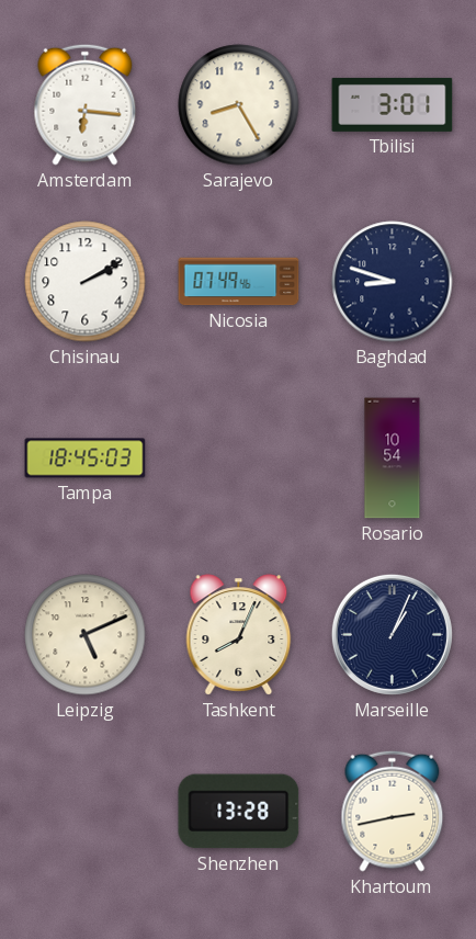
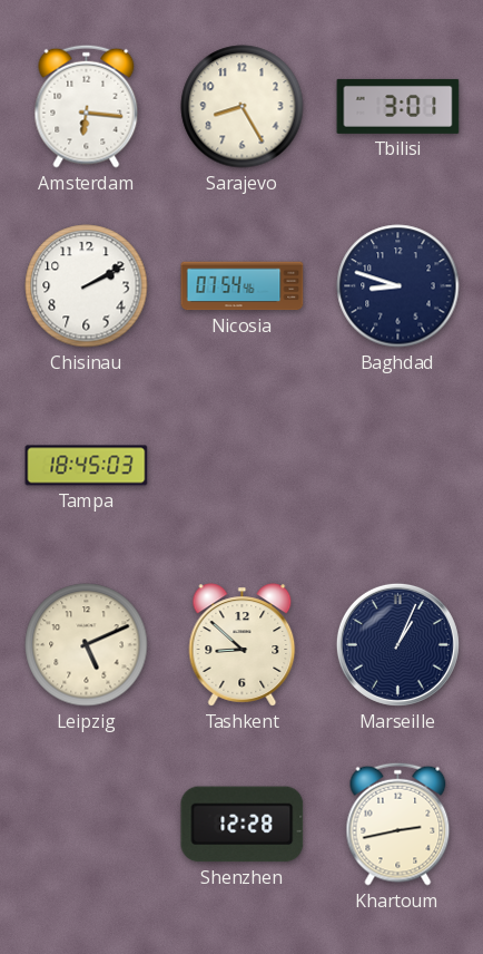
Nicosia: 07:49 -> 07:54
Rosario: 10:54 -> none
Tashkent: 8:04 -> 8:52
Shenzhen: 13:28 -> 12:28
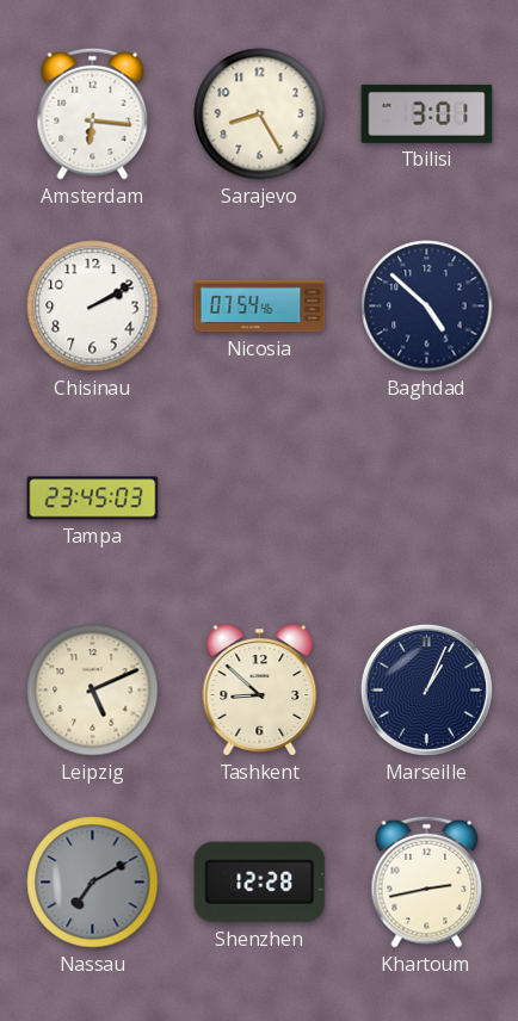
Baghdad: 8:48 -> 4:52
Tampa: 18:45 -> 23:45
Nassau: none -> 7:10
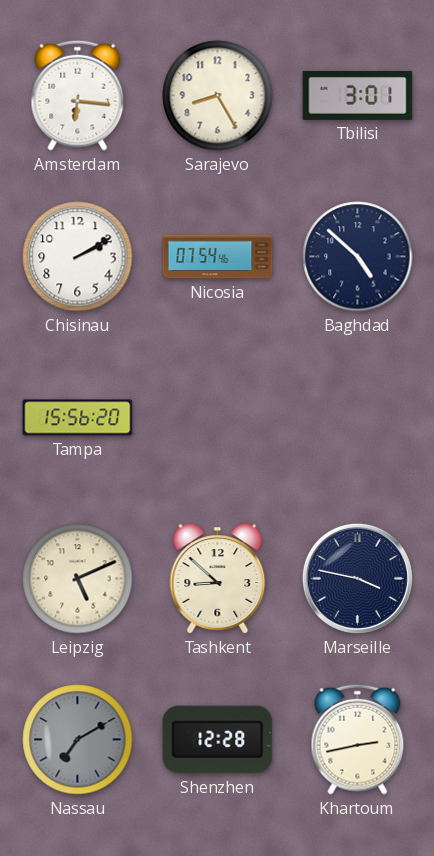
Tampa: 23:45 -> 15:56
Marseille: 1:04 -> 3:47
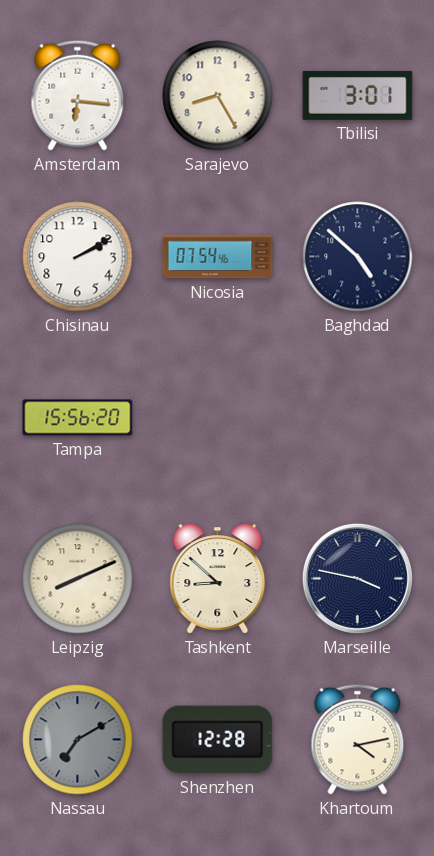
Leipzig: 5:11 -> 8:11
Khartoum: 2:43 -> 4:13
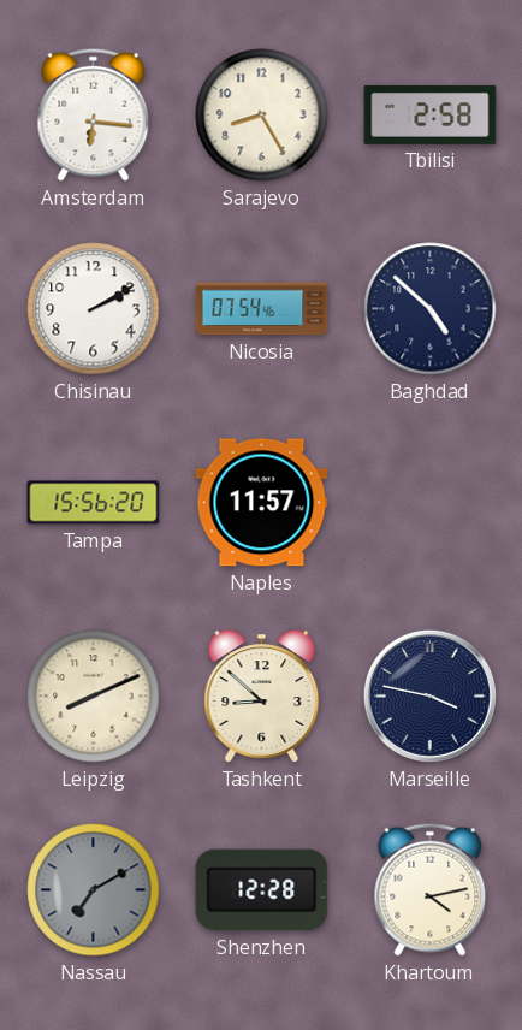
Tbilisi: 3:01 -> 2:58
Naples: none -> 11:57
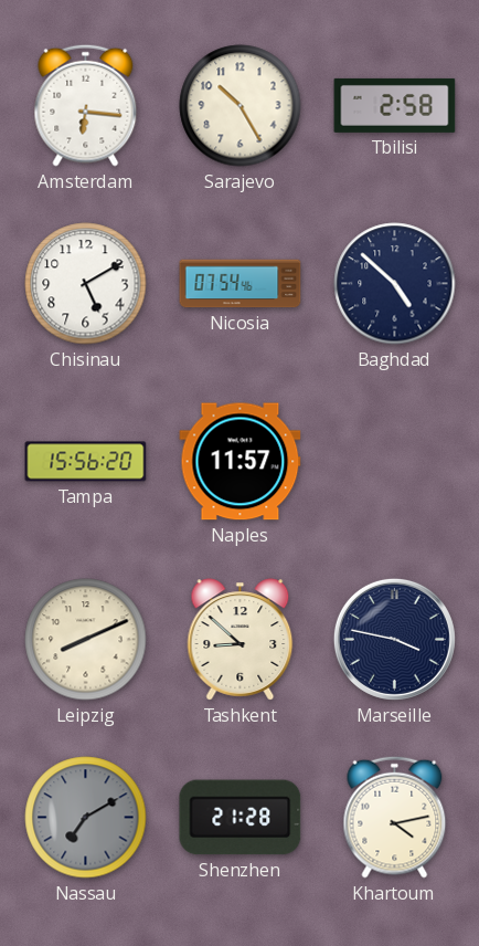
Sarajevo: 8:25 -> 10:25
Chisinau: 2:10 -> 5:10
Shenzhen: 12:28 -> 21:28
